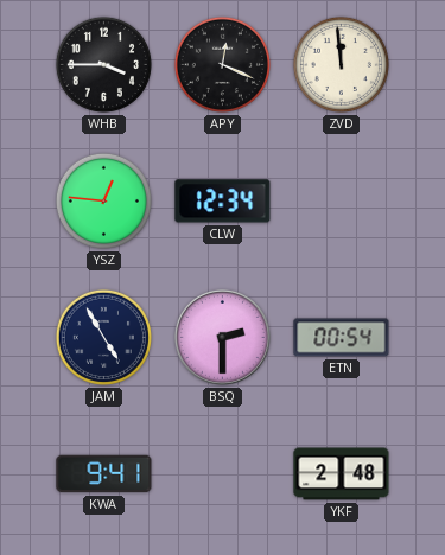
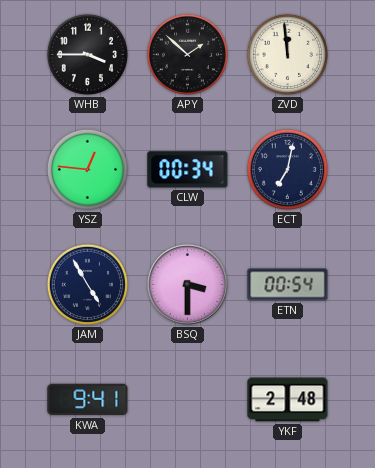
APY: 12:19 -> 1:52
CLW: 12:34 -> 00:34
ECT: none -> 7:02
BSQ: 2:30 -> 3:30
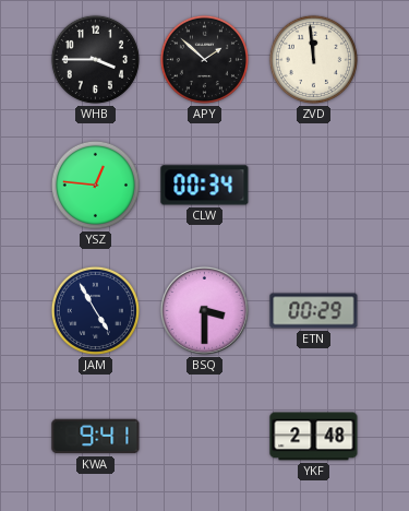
ECT: 7:02 -> none
ETN: 00:54 -> 00:29
